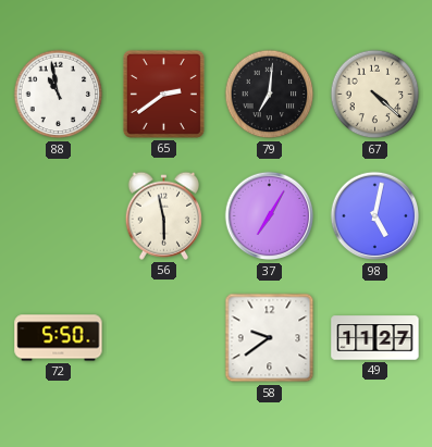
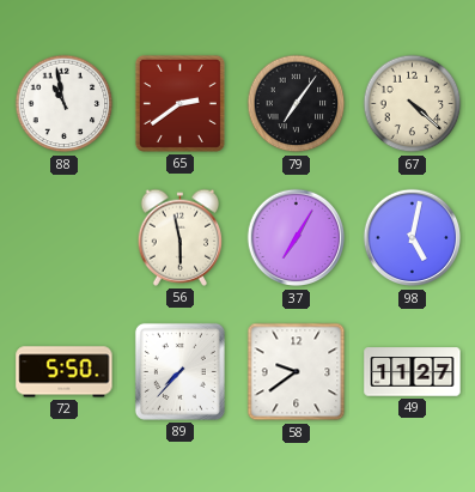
79: 7:01 -> 7:06
89: none -> 7:37
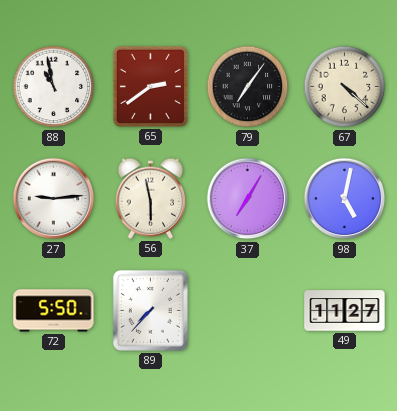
27: none -> 9:14
58: 9:39 -> none
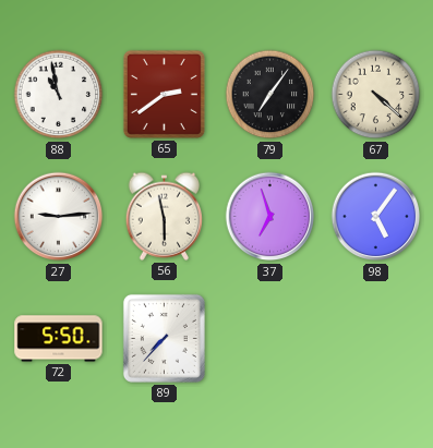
37: 7:05 -> 6:57
98: 5:02 -> 5:06
49: 11:27 -> none
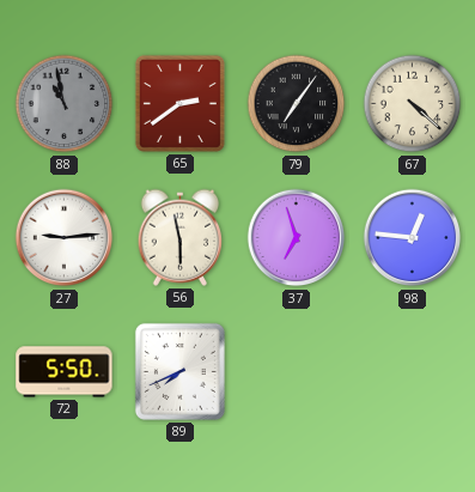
88 dial: white -> grey
98: 5:06 -> 12:46
89: 7:37 -> 7:41
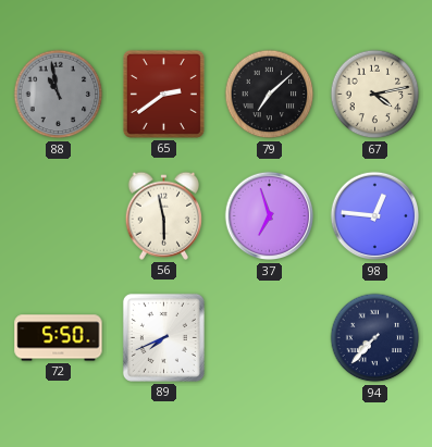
79: 7:06 -> 7:08
67: 4:22 -> 4:13
27: 9:14 -> none
94: none -> 7:37
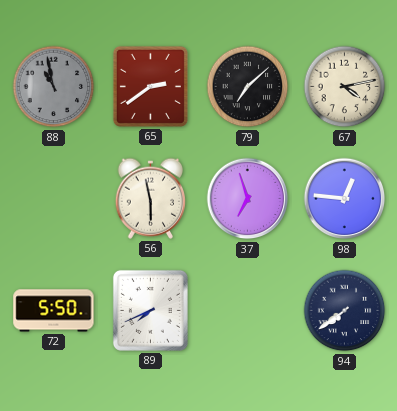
94: 7:37 -> 7:39
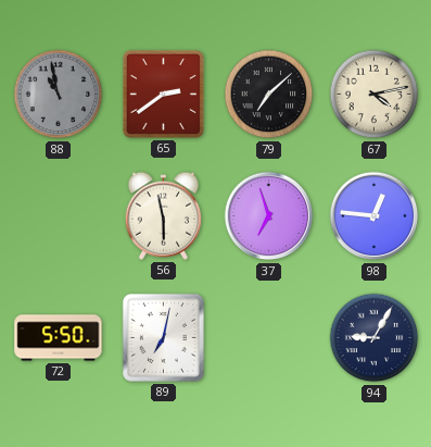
89: 7:41 -> 7:02
94: 7:39 -> 9:05
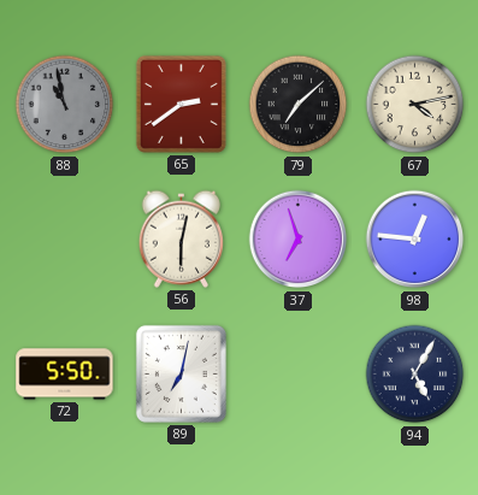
56: 5:58 -> 6:02
94: 9:05 -> 5:05
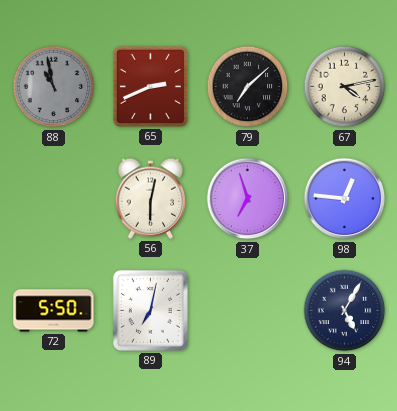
65: 2:39 -> 2:41
